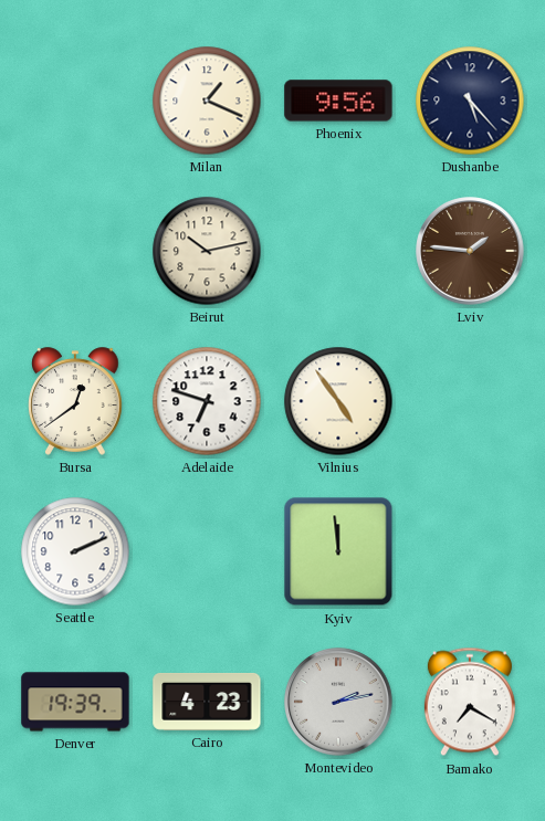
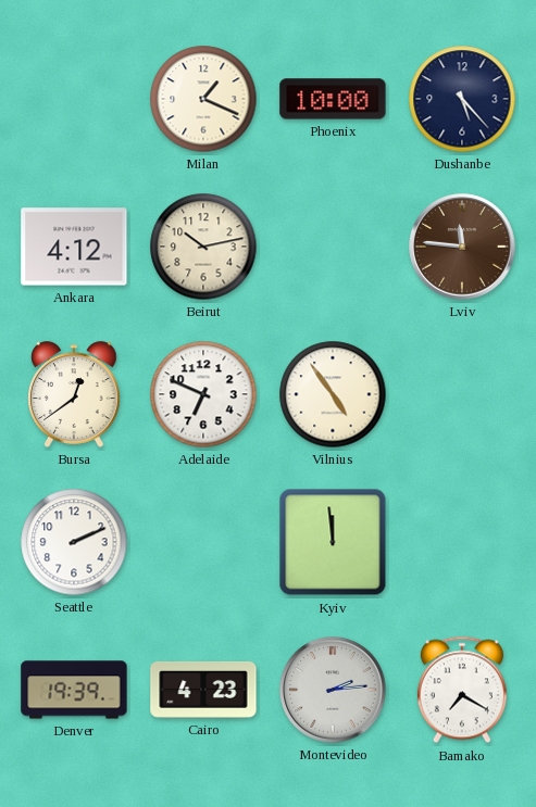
Phoenix: 9:56 -> 10:00
Ankara: none -> 4:12
Lviv: 1:46 -> 11:46
Adelaide: 6:48 -> 6:49
Montevideo: 2:13 -> 2:14
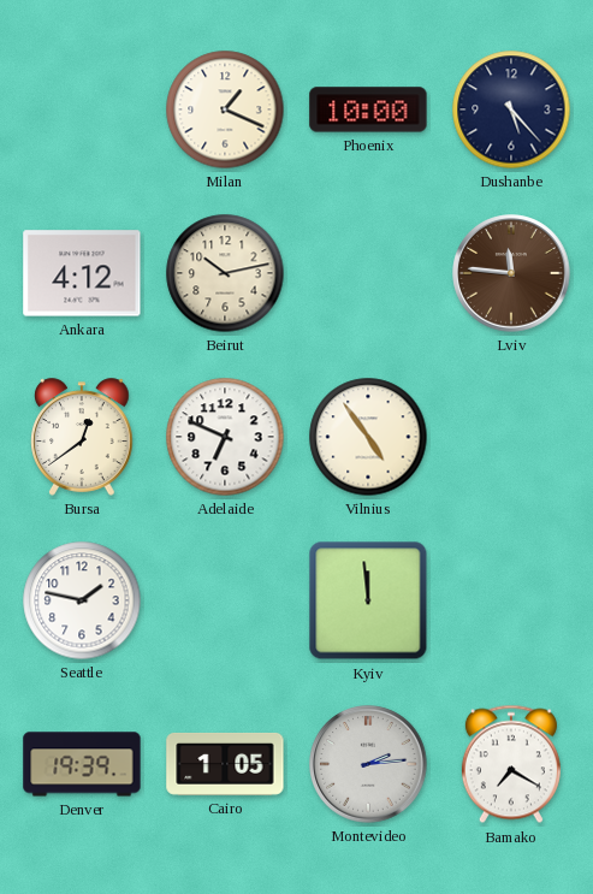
Seattle: 2:11 -> 1:47
Cairo: 4:23 -> 1:05
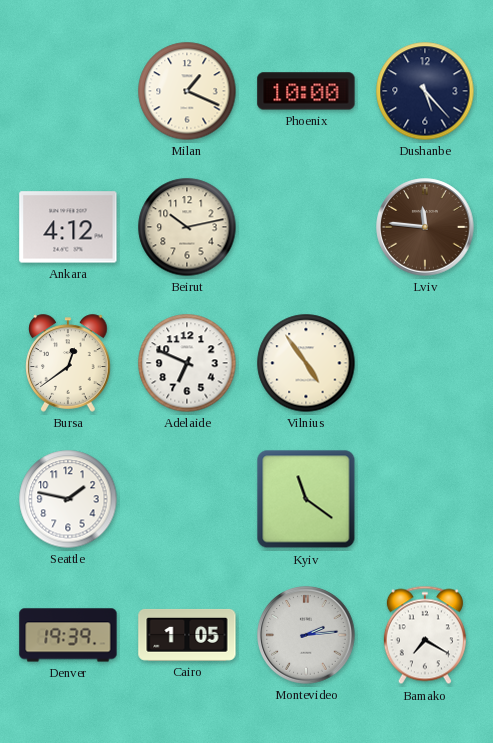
Kyiv: 11:59 -> 11:21
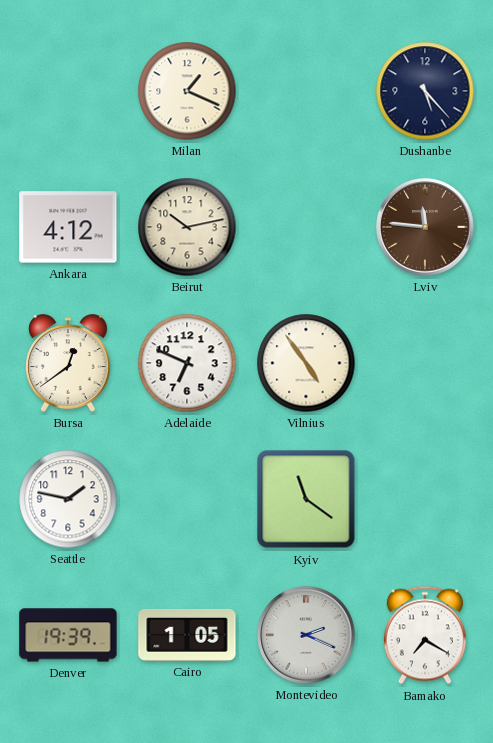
Phoenix: 10:00 -> none
Montevideo: 2:14 -> 2:19
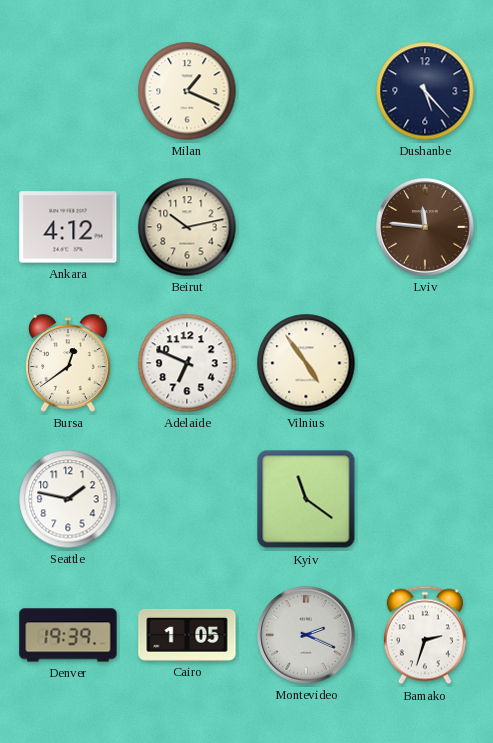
Bamako: 7:20 -> 2:33
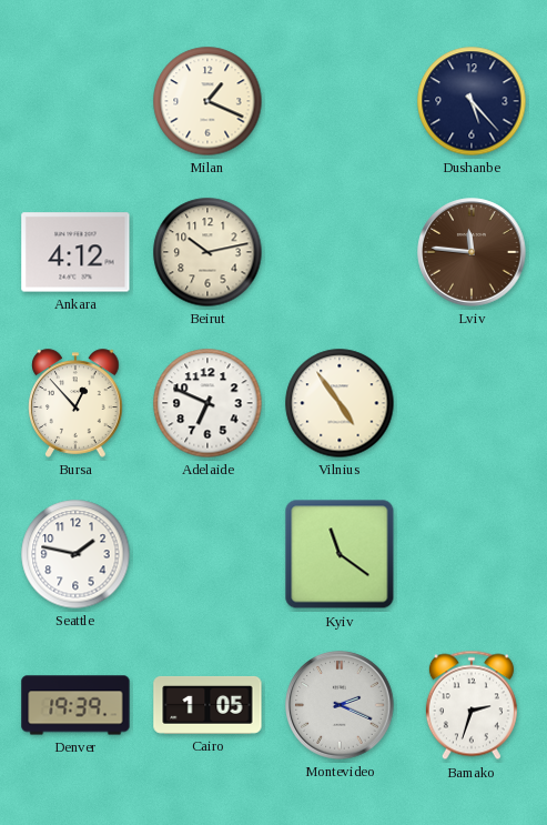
Bursa: 12:39 -> 12:53
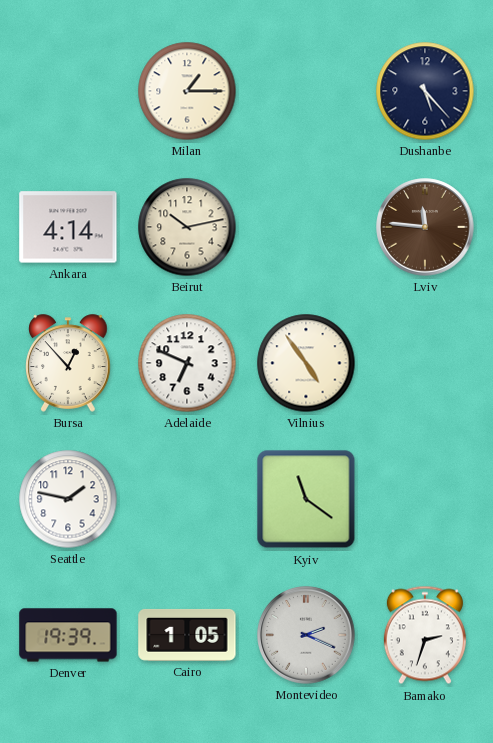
Milan: 1:19 -> 1:15
Ankara: 4:12 -> 4:14
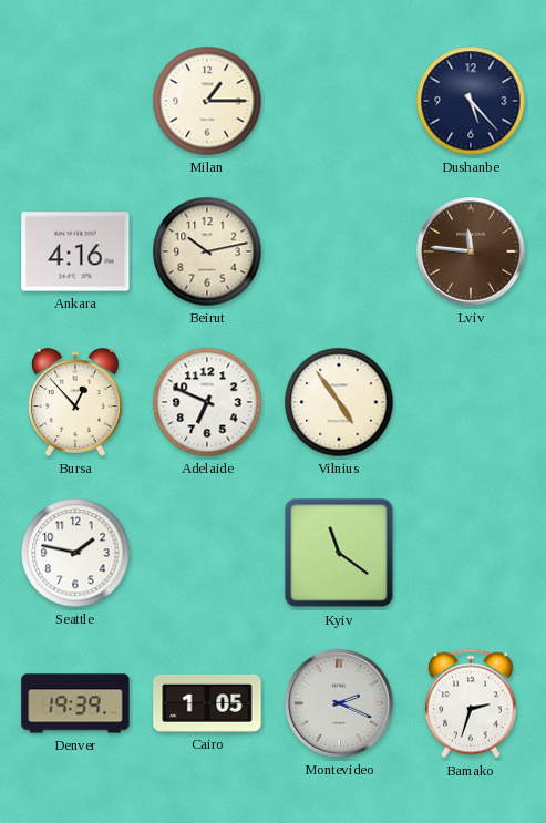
Ankara: 4:14 -> 4:16
